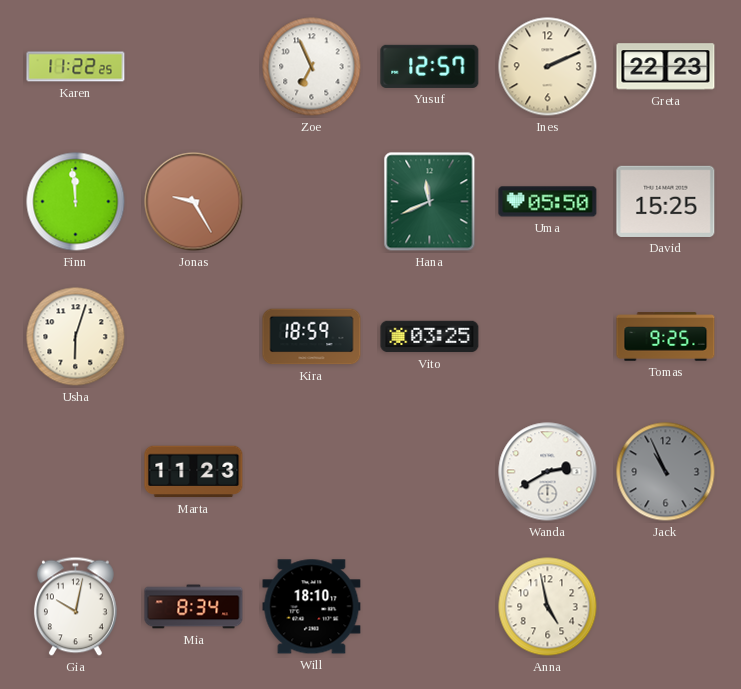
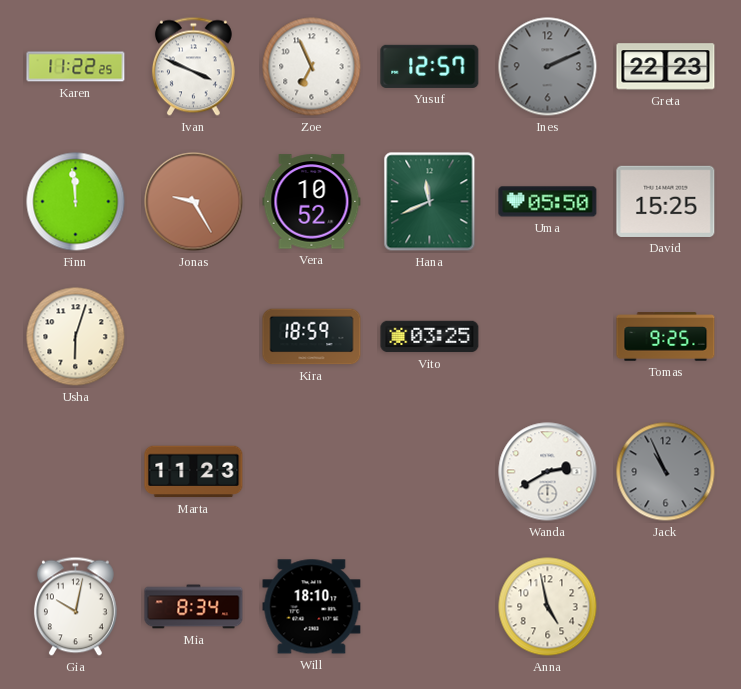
Ivan: none -> 3:49
Ines dial: cream -> grey
Vera: none -> 10:52
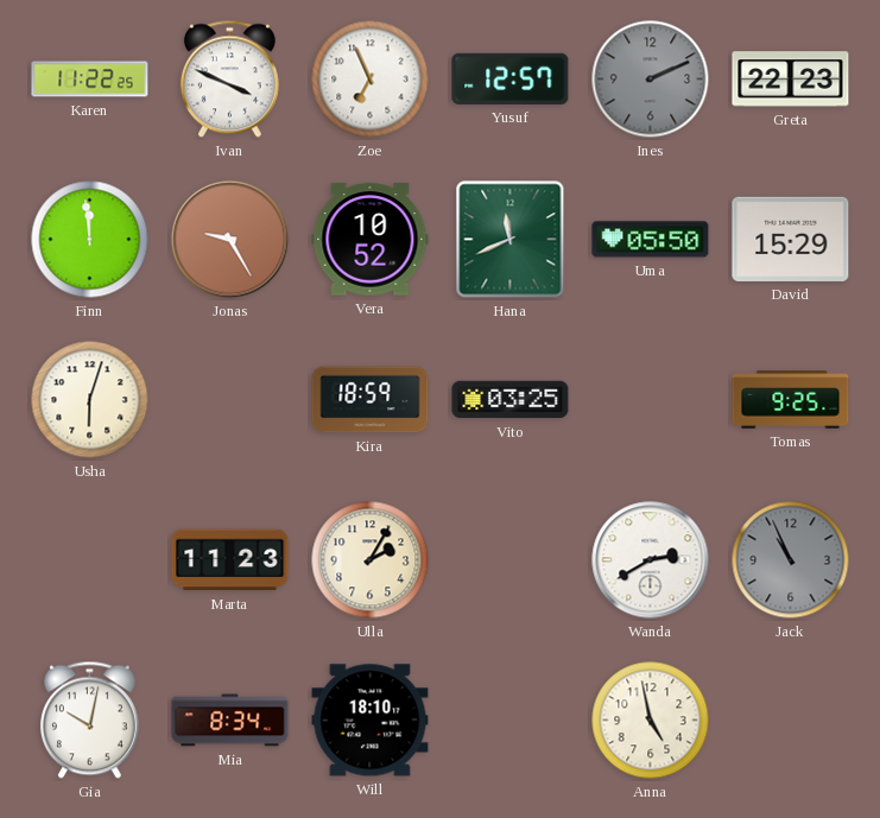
David: 15:25 -> 15:29
Ulla: none -> 2:05
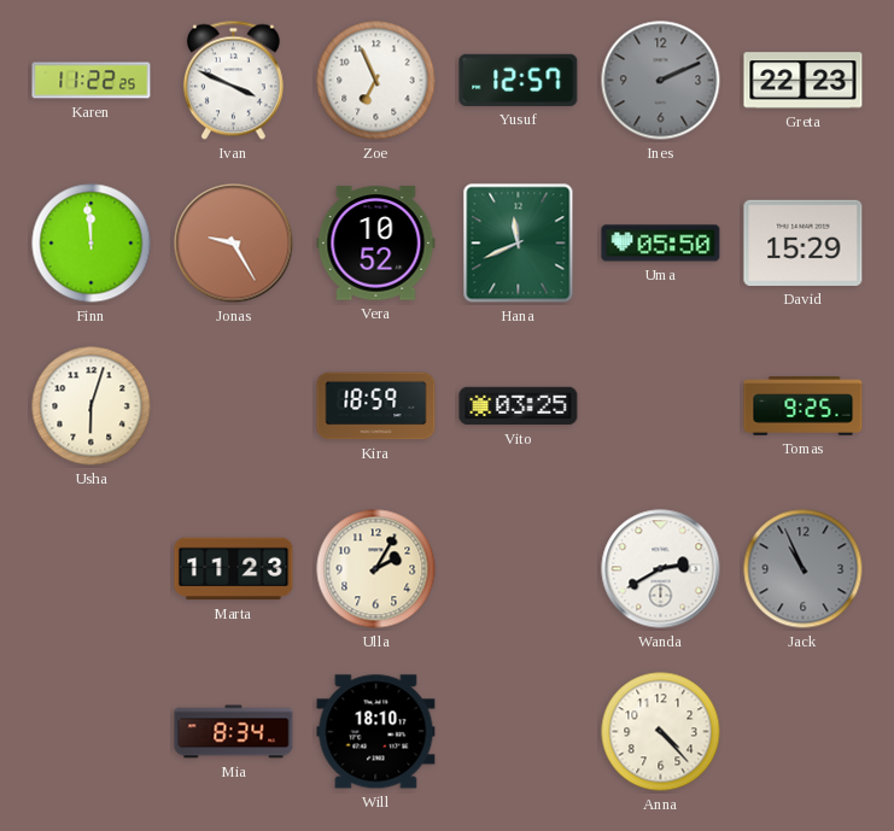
Gia: 10:02 -> none
Anna: 4:58 -> 4:23
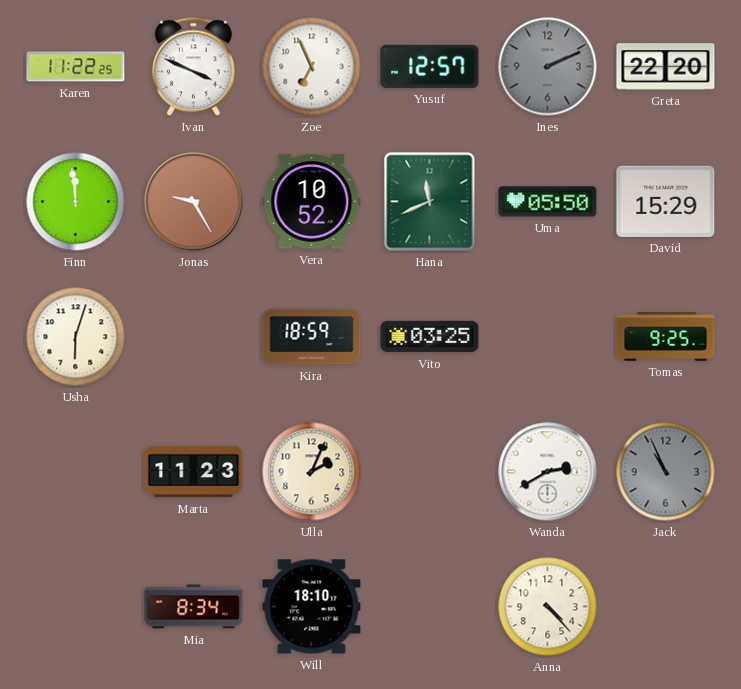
Greta: 22:23 -> 22:20
Ulla: 2:05 -> 2:04
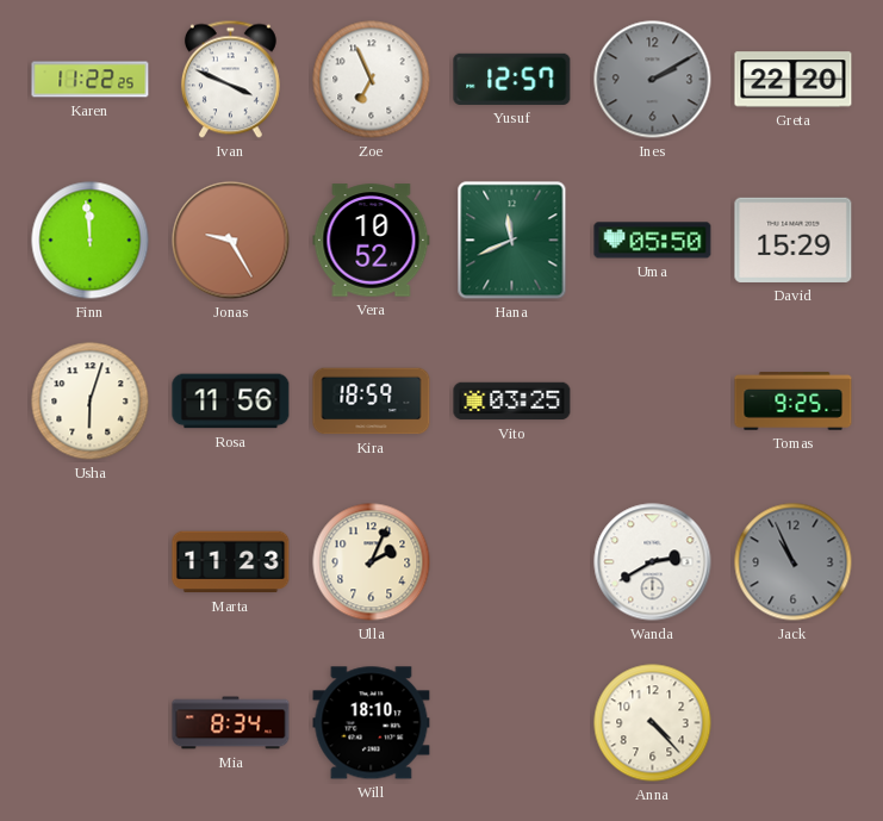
Ines: 2:11 -> 2:10
Rosa: none -> 11:56
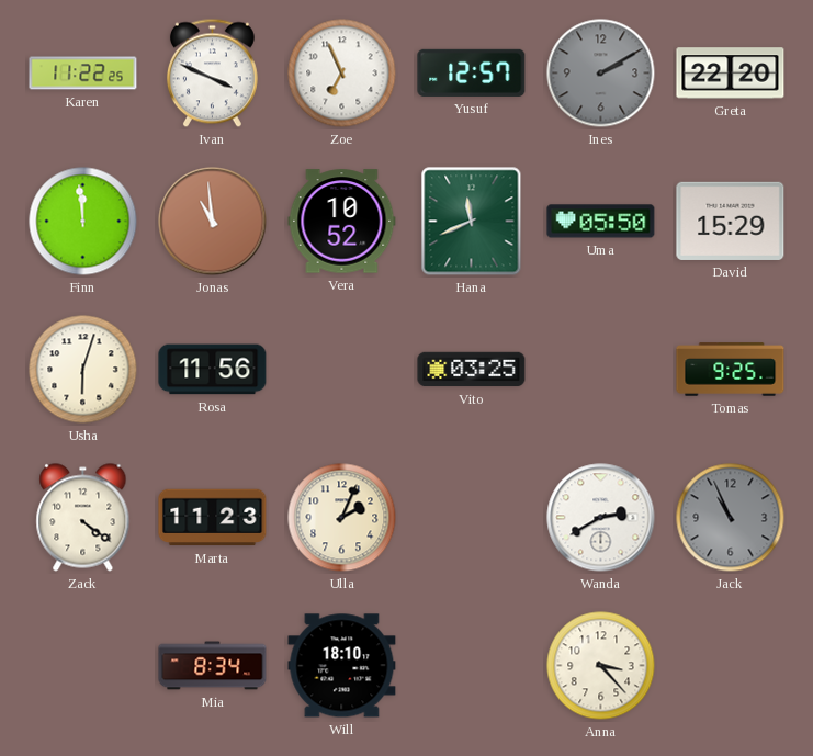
Jonas: 9:25 -> 10:59
Kira: 18:59 -> none
Zack: none -> 4:21
Anna: 4:23 -> 3:23
